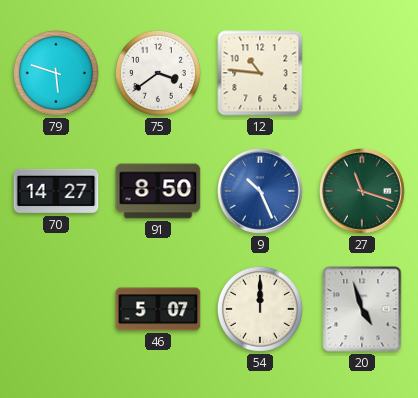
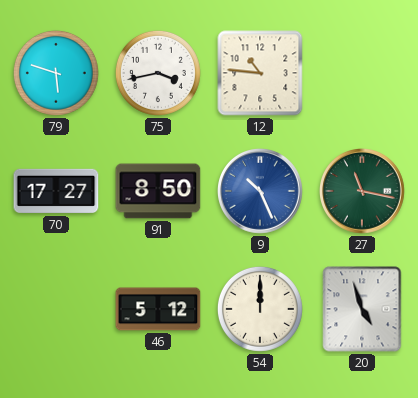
75: 3:39 -> 3:43
70: 14:27 -> 17:27
27: 11:18 -> 11:17
46: 5:07 -> 5:12
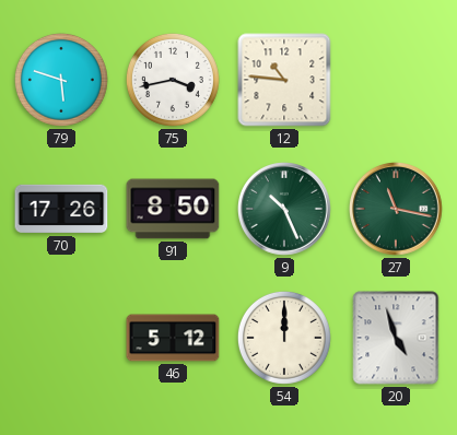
70: 17:27 -> 17:26
9 dial: blue -> green
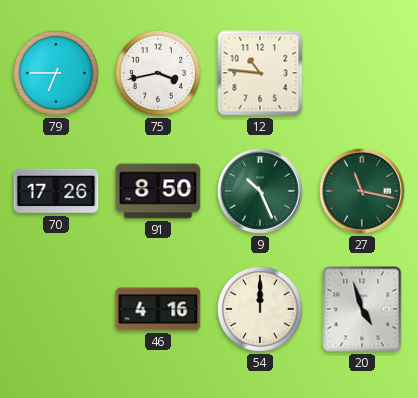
79: 5:48 -> 6:45
46: 5:12 -> 4:16
